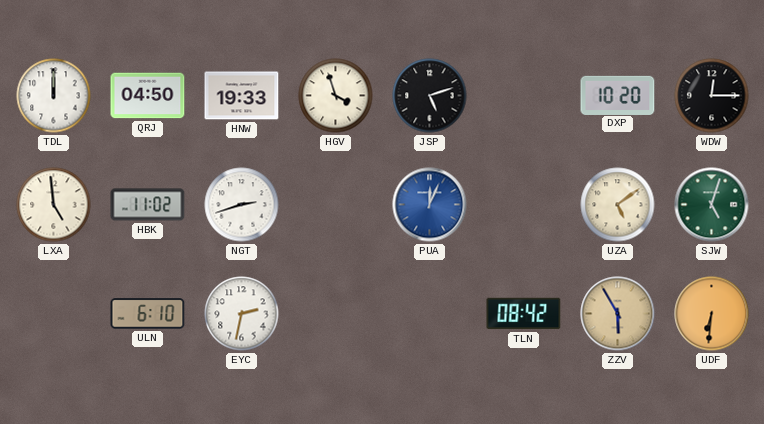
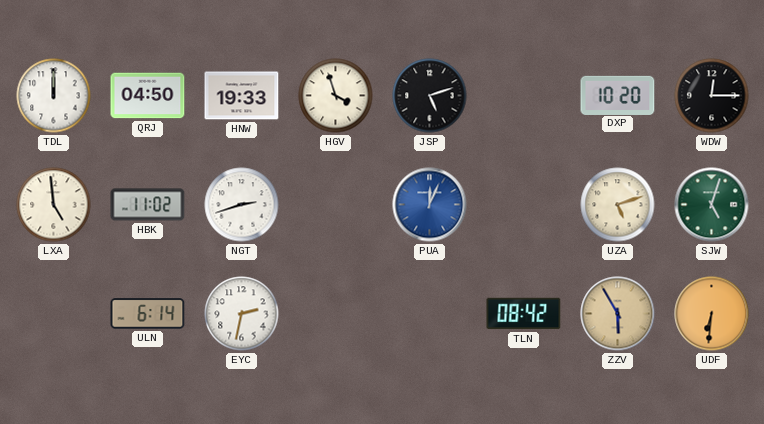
UZA: 5:09 -> 5:12
ULN: 6:10 -> 6:14
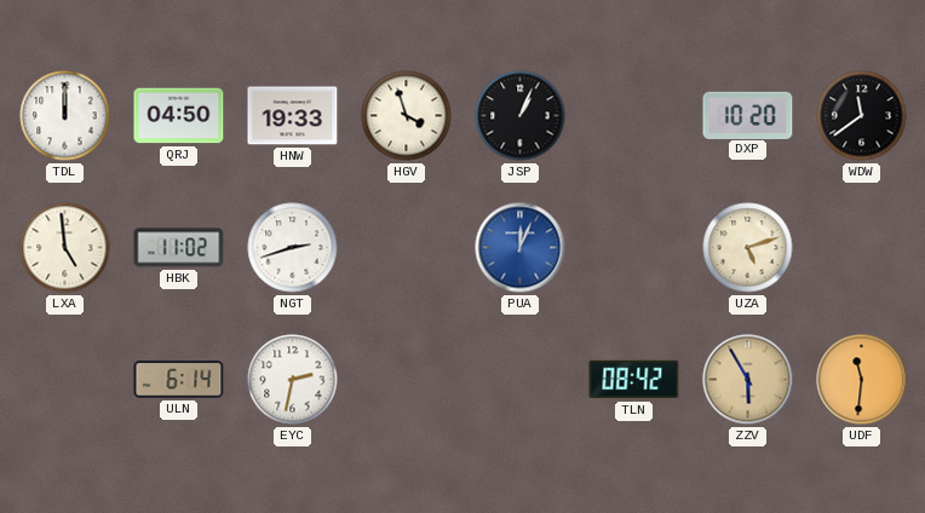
JSP: 5:12 -> 1:04
WDW: 12:15 -> 11:39
SJW: 5:03 -> none
UDF: 6:31 -> 11:31
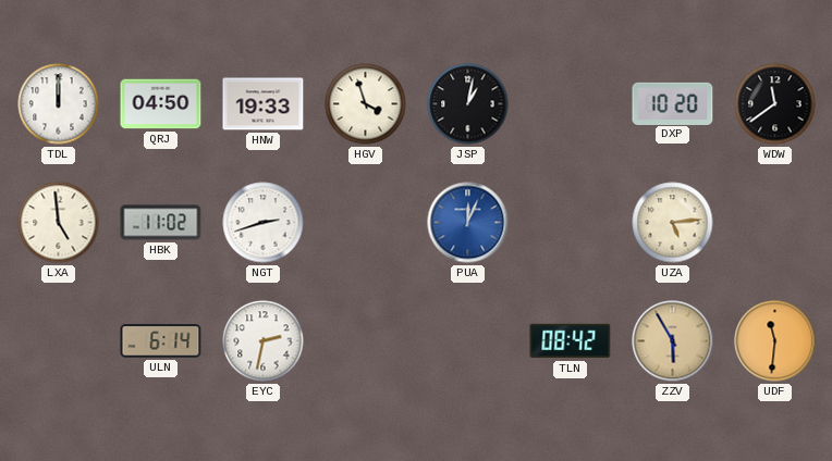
JSP: 1:04 -> 1:02
UZA: 5:12 -> 5:14
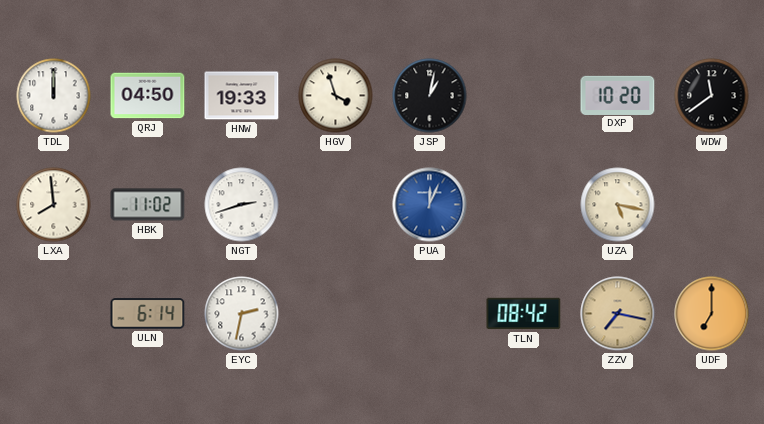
LXA: 4:59 -> 7:59
UZA: 5:14 -> 5:17
ZZV: 5:55 -> 7:17
UDF: 11:31 -> 7:00
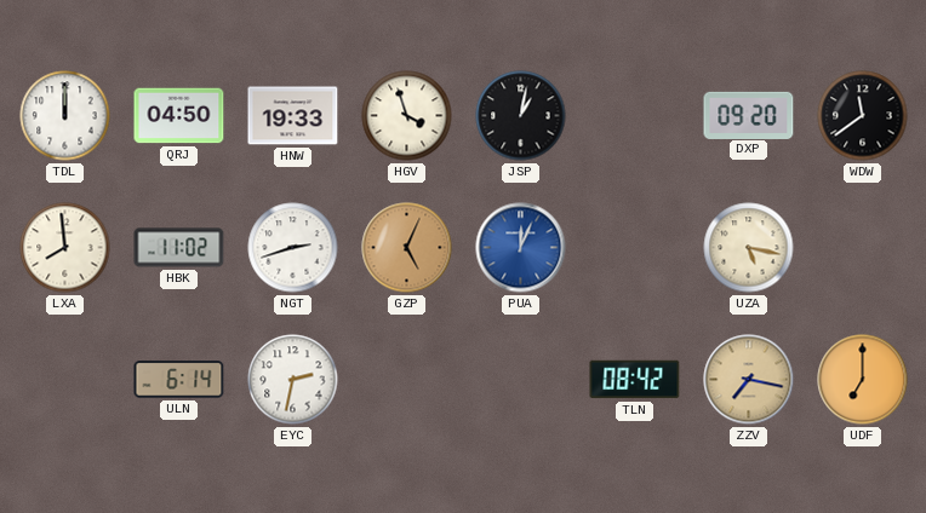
DXP: 10:20 -> 09:20
GZP: none -> 5:04
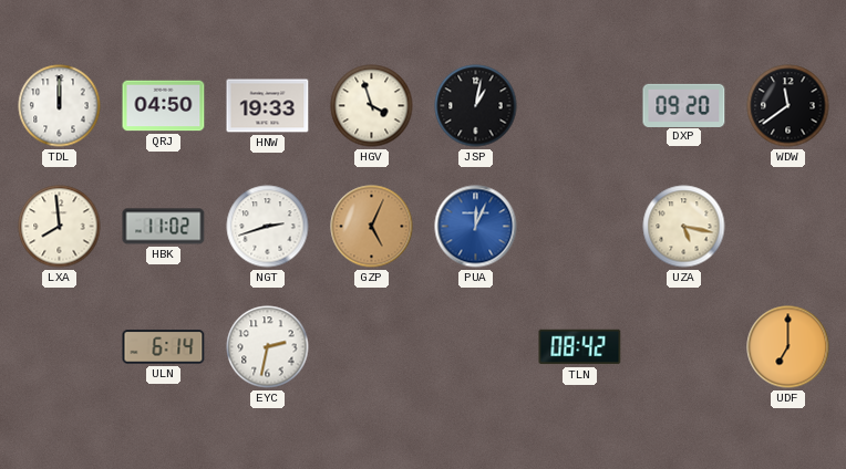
ZZV: 7:17 -> none
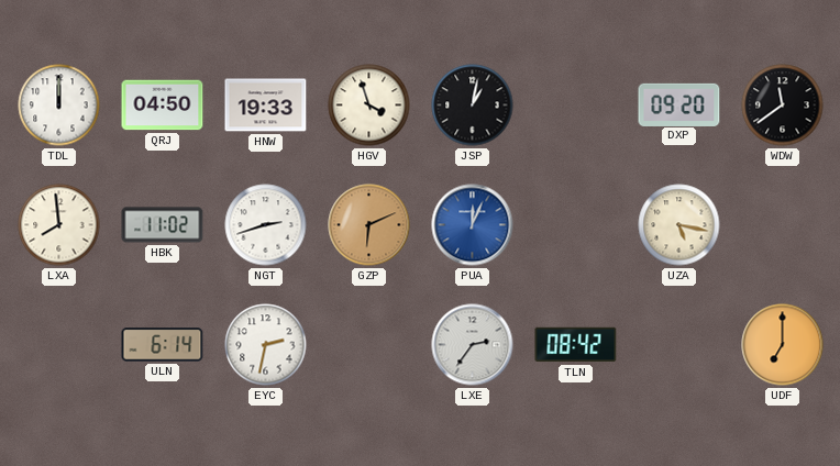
GZP: 5:04 -> 6:11
LXE: none -> 2:36
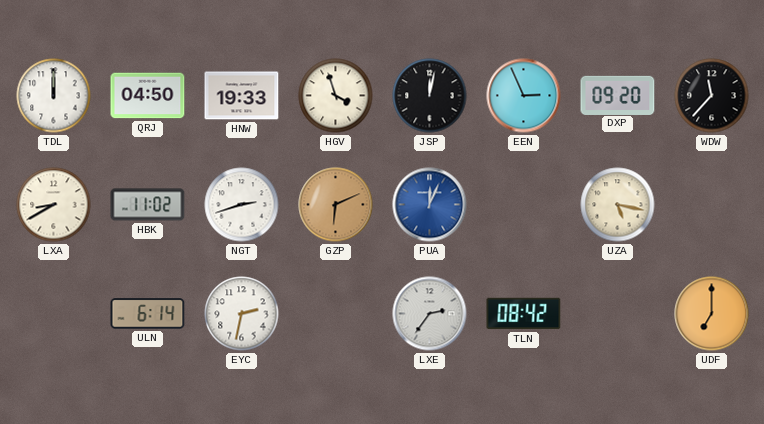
JSP: 1:02 -> 12:02
EEN: none -> 2:56
WDW: 11:39 -> 11:37
LXA: 7:59 -> 8:40
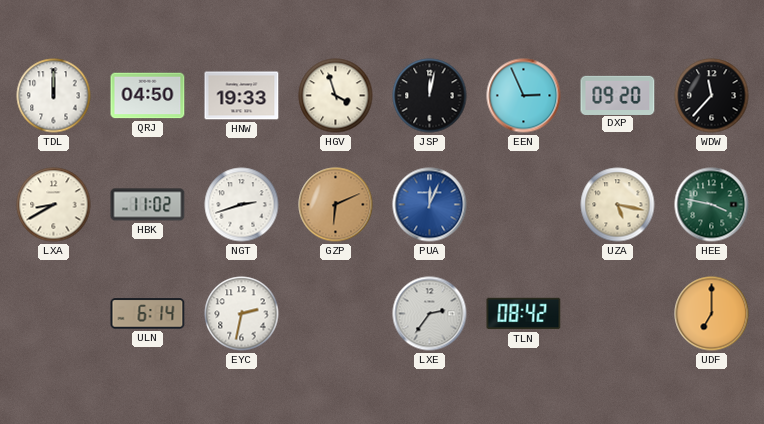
HEE: none -> 3:47
